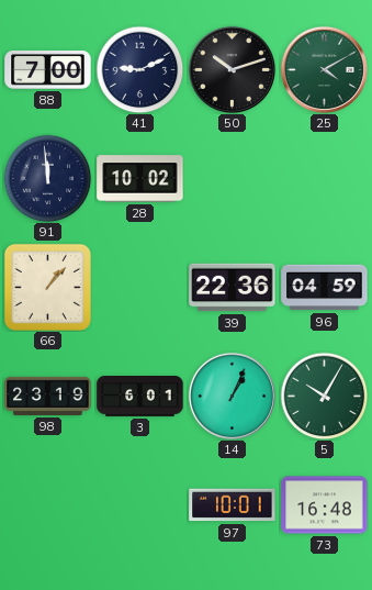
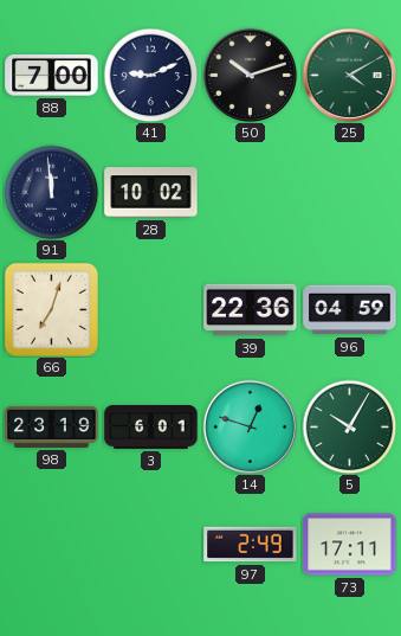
66: 1:07 -> 7:03
14: 1:04 -> 12:48
97: 10:01 -> 2:49
73: 16:48 -> 17:11
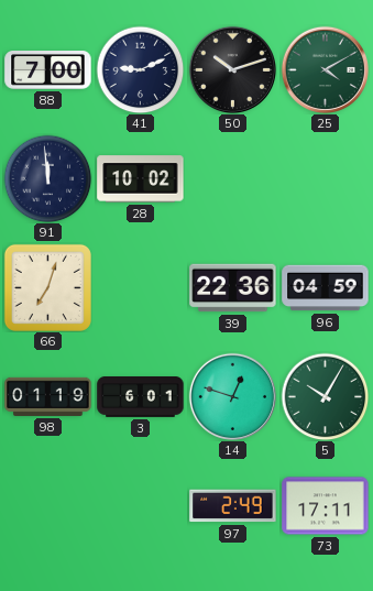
98: 23:19 -> 01:19
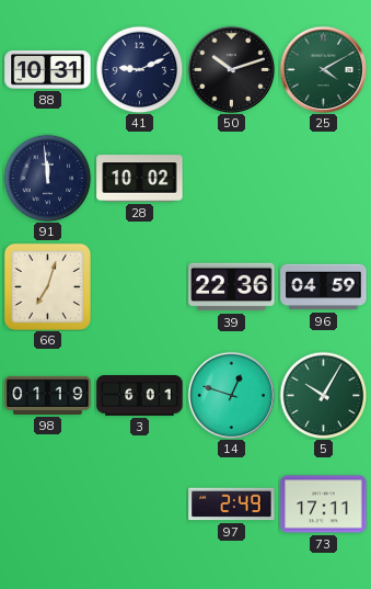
88: 7:00 -> 10:31
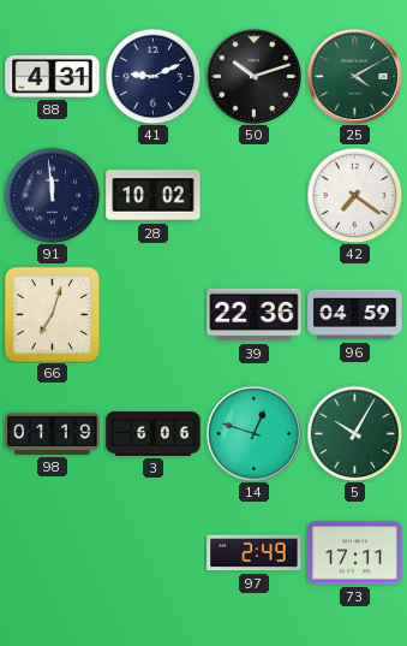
88: 10:31 -> 4:31
42: none -> 7:21
3: 6:01 -> 6:06
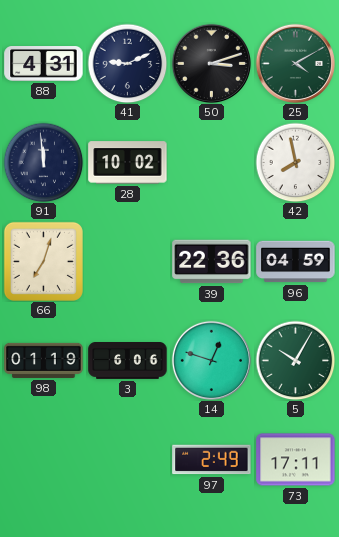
50: 10:12 -> 3:12
42: 7:21 -> 7:58
